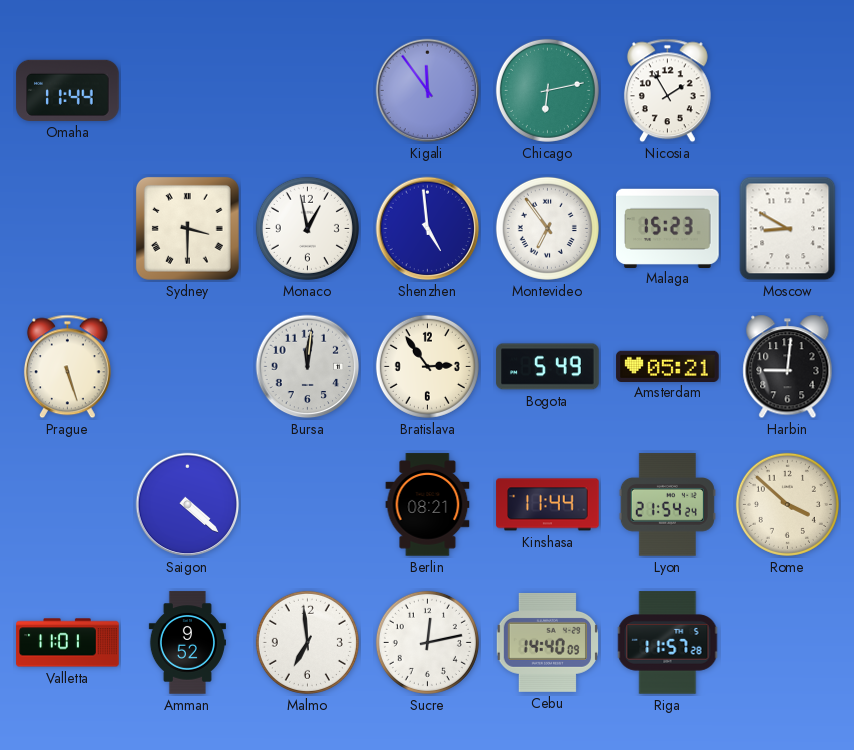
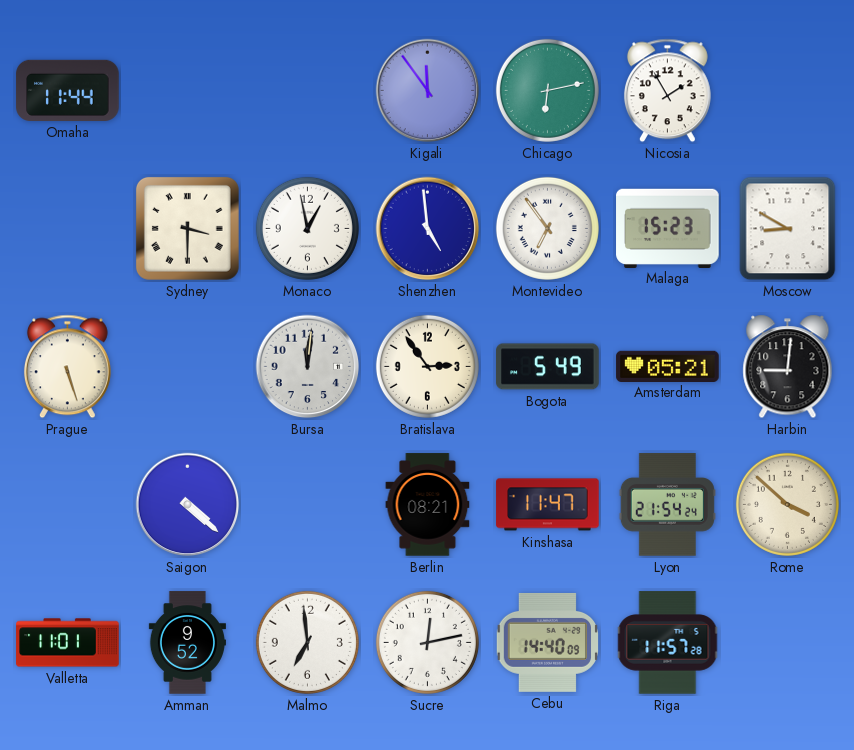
Kinshasa: 11:44 -> 11:47
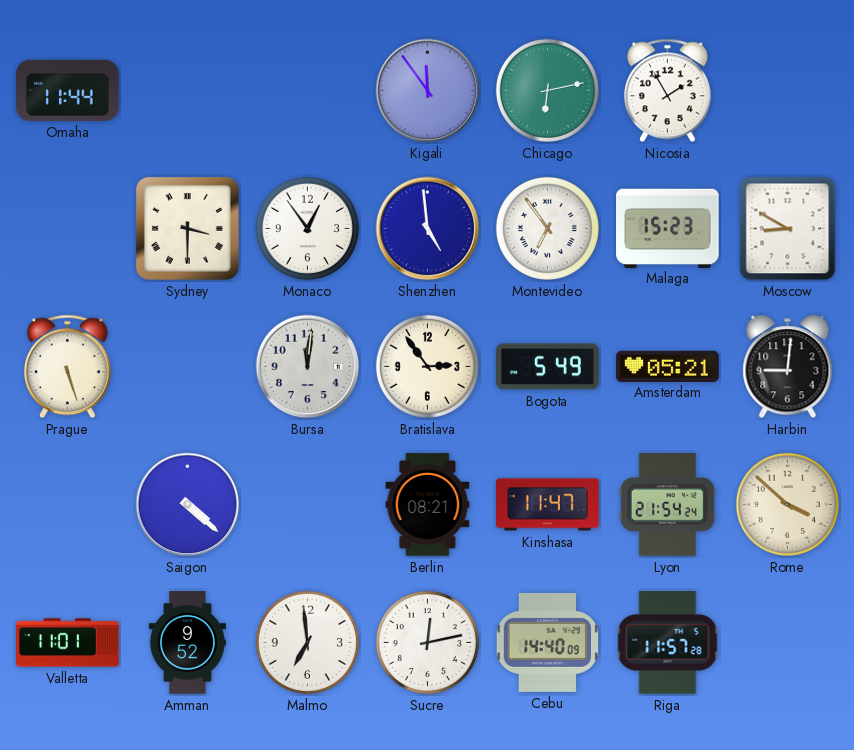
Monaco: 12:58 -> 12:54
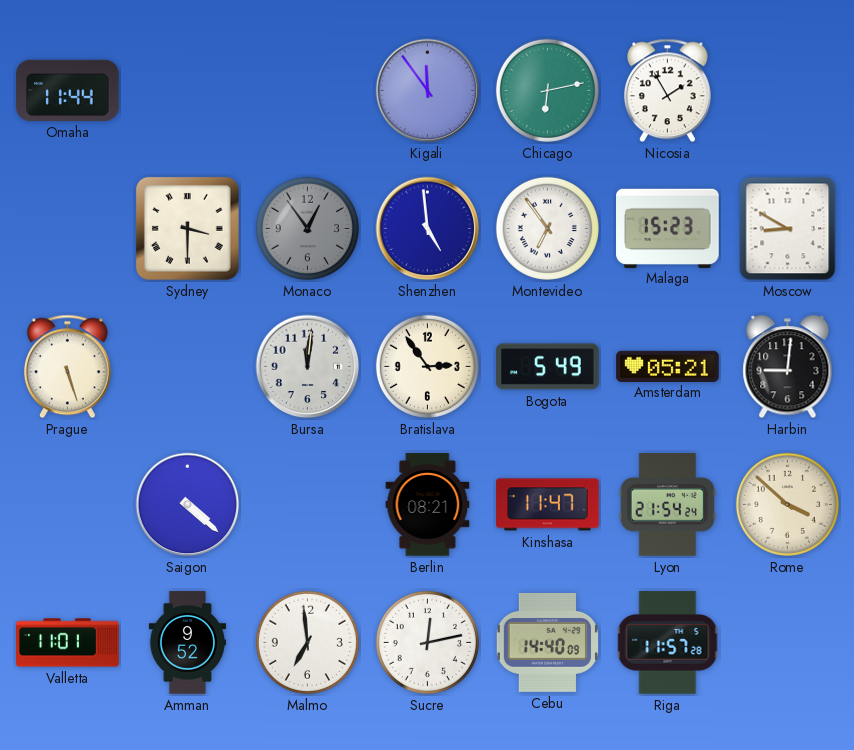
Monaco dial: white -> grey
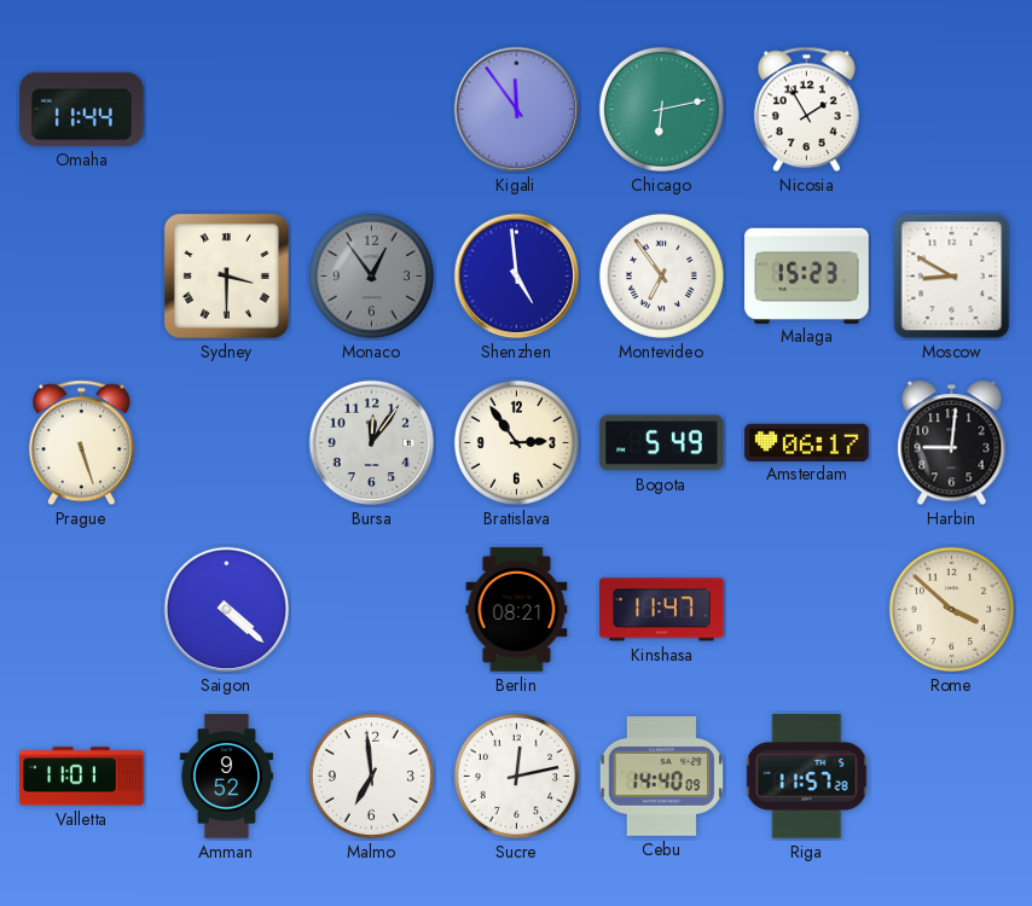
Bursa: 12:01 -> 12:06
Amsterdam: 05:21 -> 06:17
Lyon: 21:54 -> none
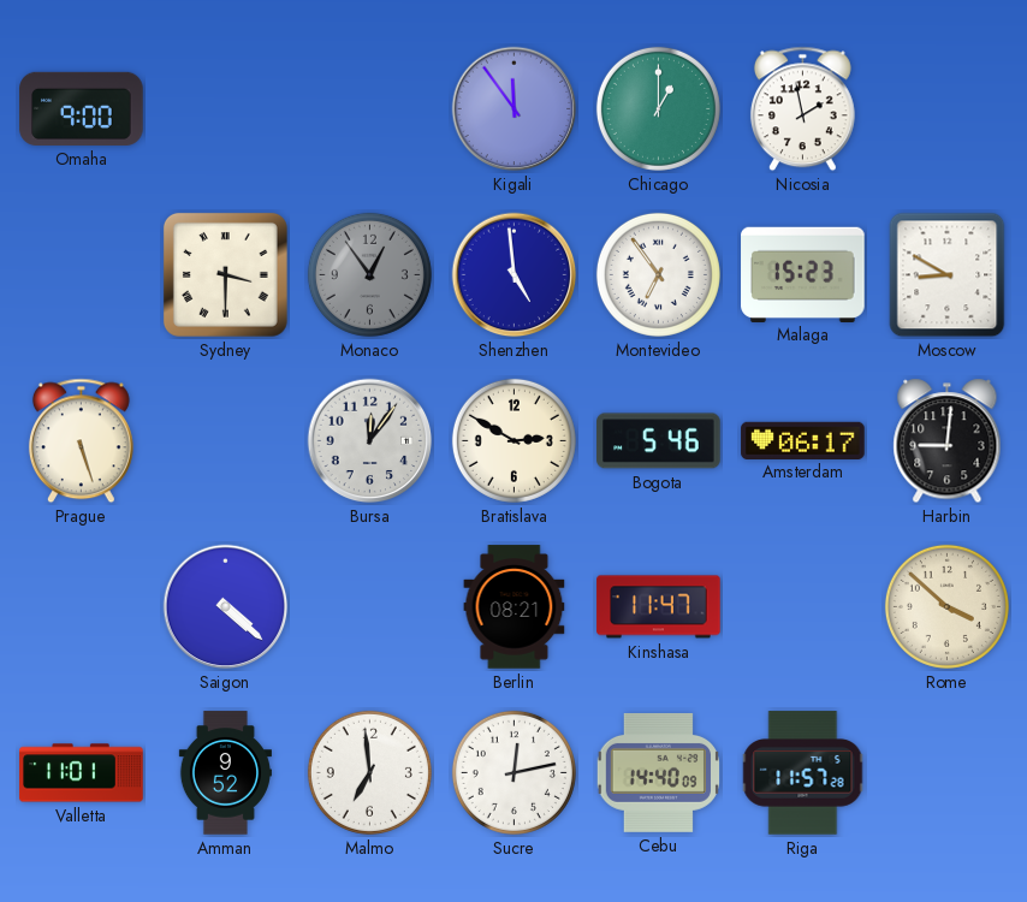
Omaha: 11:44 -> 9:00
Chicago: 6:13 -> 1:00
Nicosia: 1:55 -> 1:58
Bratislava: 2:54 -> 2:50
Bogota: 5:49 -> 5:46
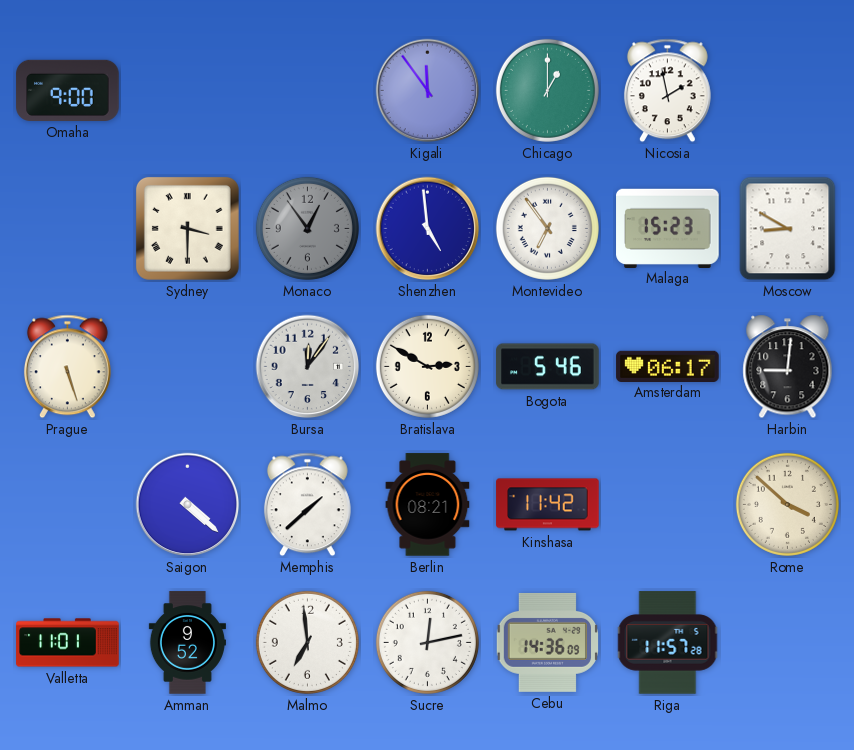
Memphis: none -> 1:38
Kinshasa: 11:47 -> 11:42
Cebu: 14:40 -> 14:36
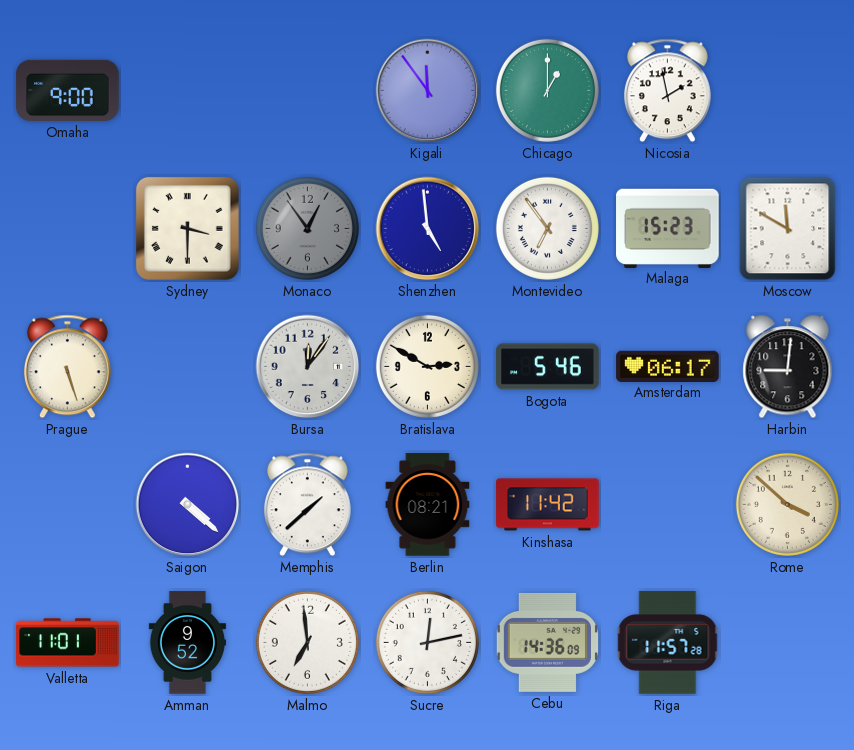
Moscow: 8:50 -> 11:50
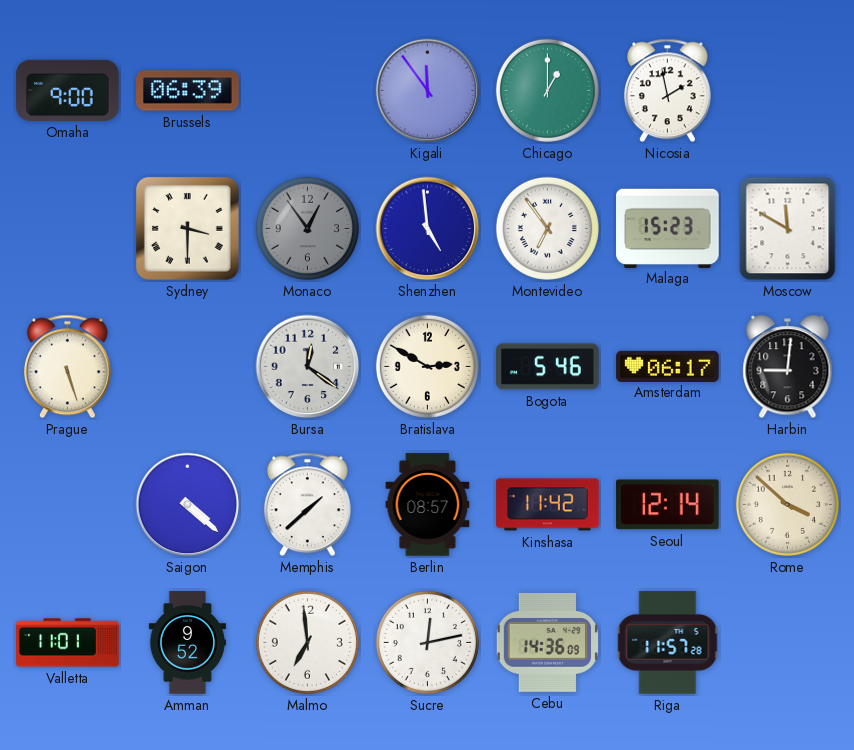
Brussels: none -> 06:39
Bursa: 12:06 -> 12:21
Berlin: 08:21 -> 08:57
Seoul: none -> 12:14
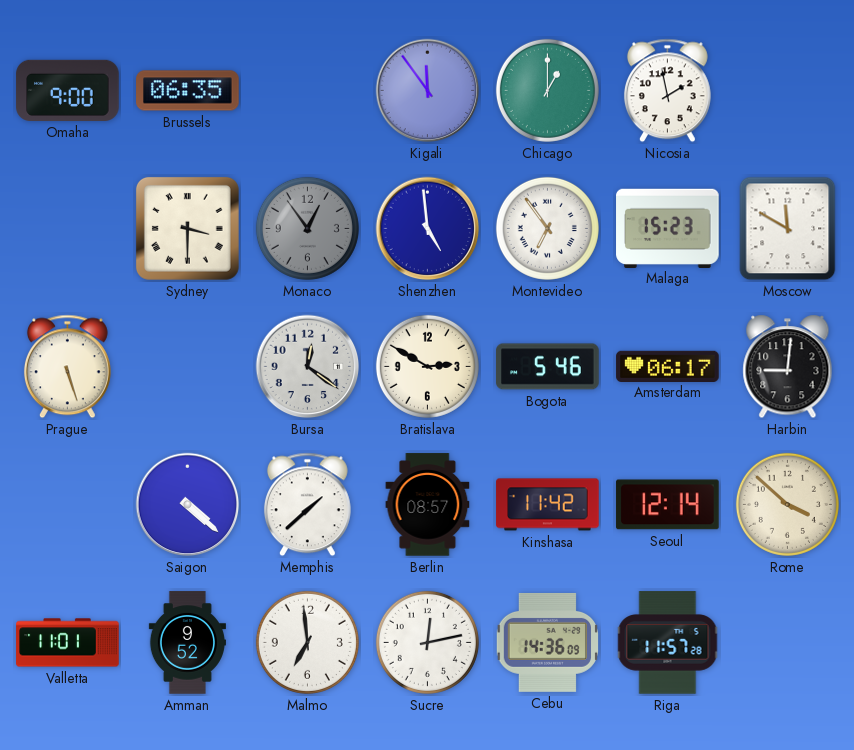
Brussels: 06:39 -> 06:35
